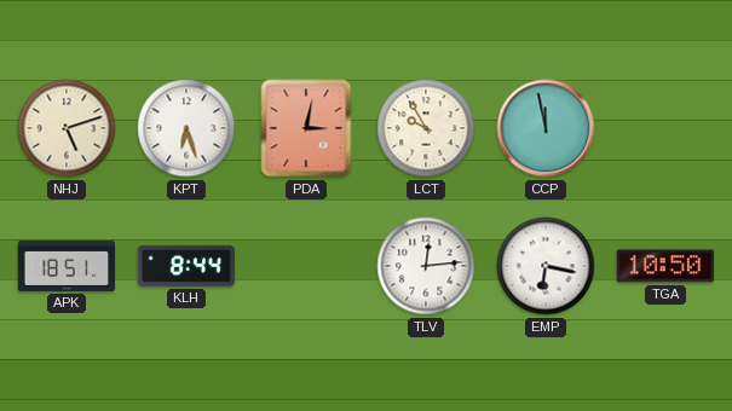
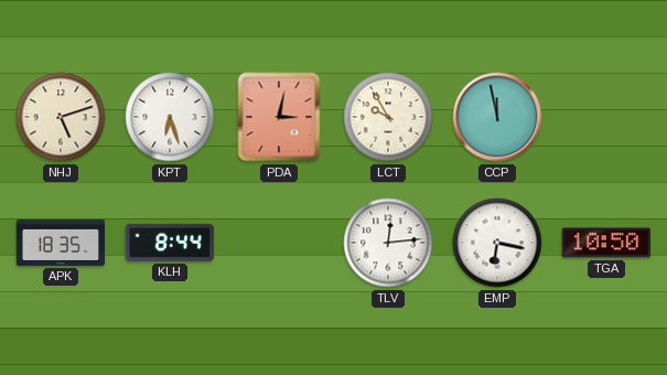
APK: 18:51 -> 18:35
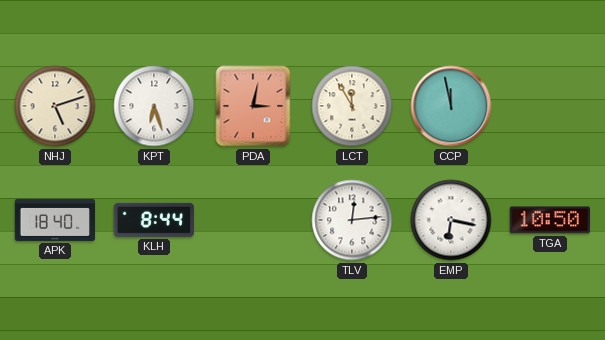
LCT: 9:55 -> 11:55
APK: 18:35 -> 18:40
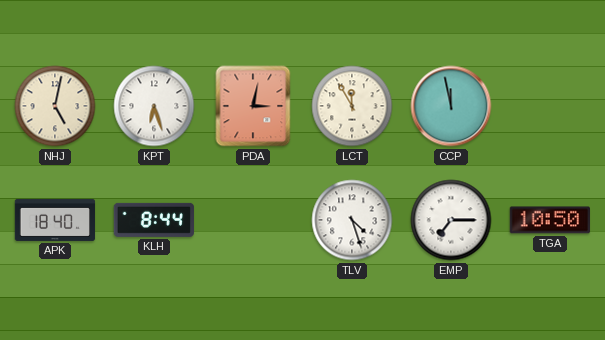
NHJ: 5:12 -> 5:02
TLV: 12:14 -> 4:27
EMP: 6:17 -> 7:15
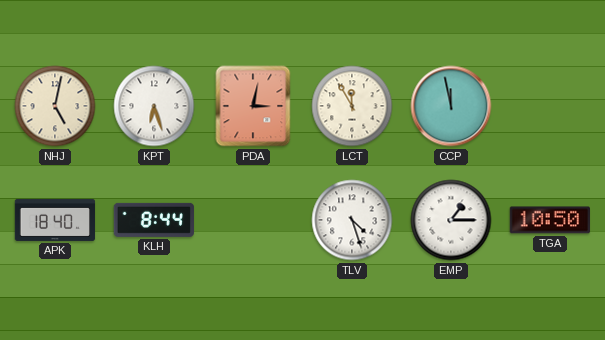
EMP: 7:15 -> 1:15
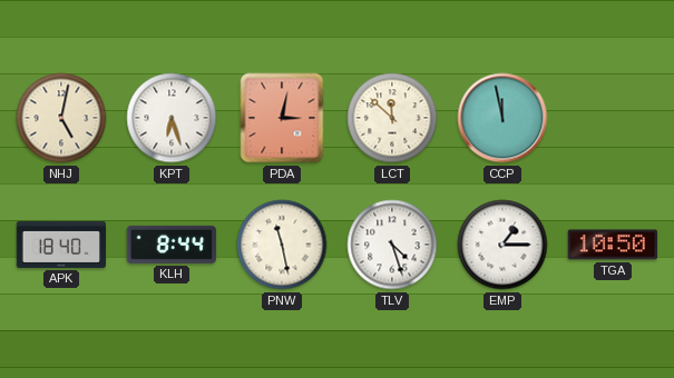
LCT: 11:55 -> 11:52
PNW: none -> 11:28
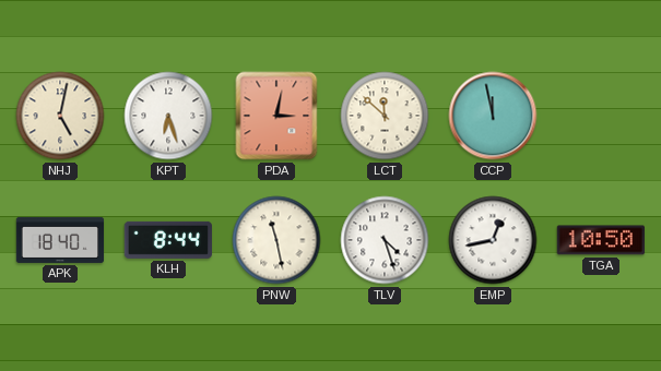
EMP: 1:15 -> 12:43
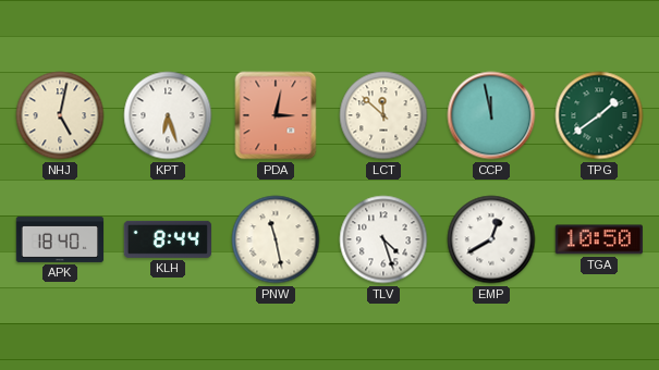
TPG: none -> 1:39
EMP: 12:43 -> 12:40
